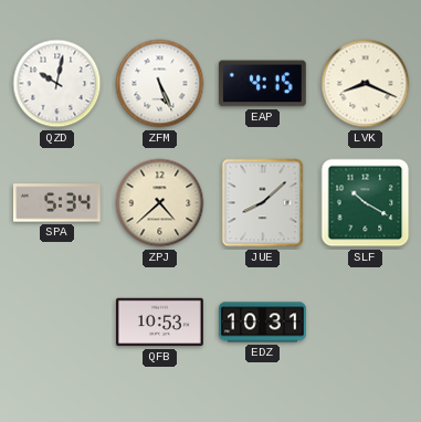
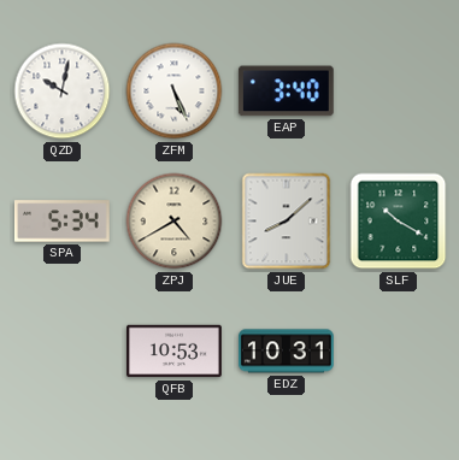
EAP: 4:15 -> 3:40
LVK: 8:19 -> none
ZPJ: 4:38 -> 4:40
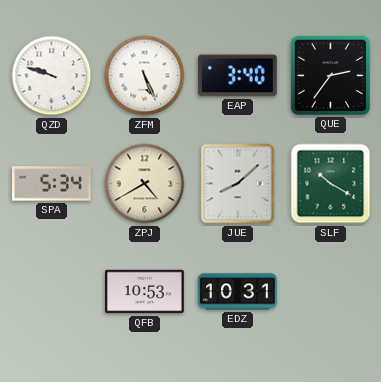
QZD: 10:02 -> 9:48
QUE: none -> 2:36
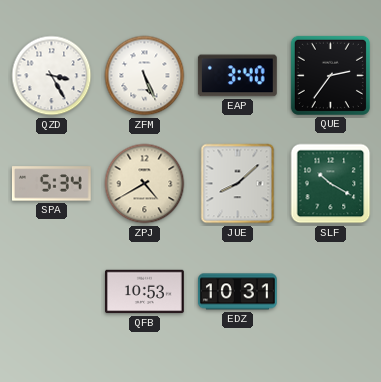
QZD: 9:48 -> 3:25
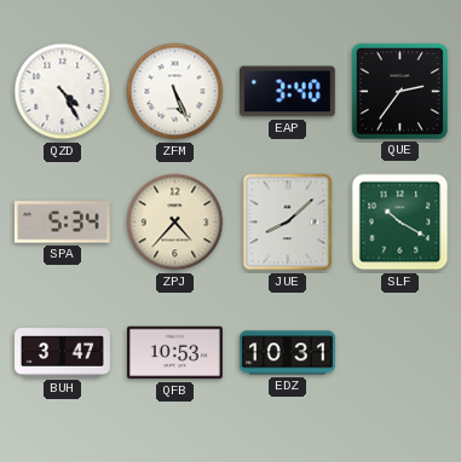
QZD: 3:25 -> 4:25
ZPJ: 4:40 -> 4:37
BUH: none -> 3:47
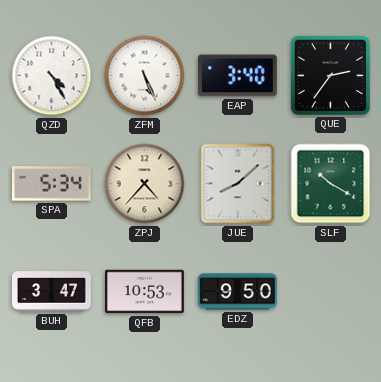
EDZ: 10:31 -> 9:50
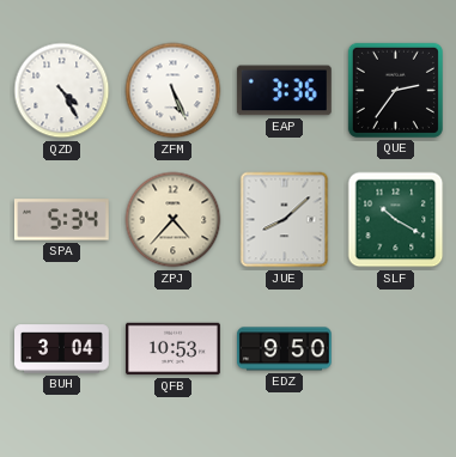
EAP: 3:40 -> 3:36
BUH: 3:47 -> 3:04
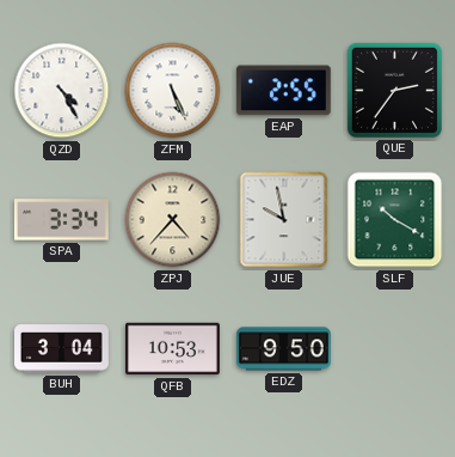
EAP: 3:36 -> 2:55
SPA: 5:34 -> 3:34
JUE: 8:08 -> 9:58
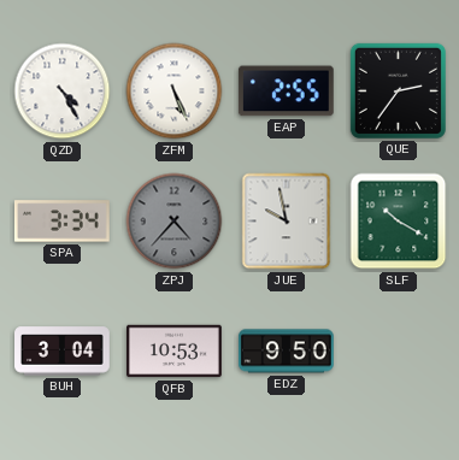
ZPJ dial: cream -> grey
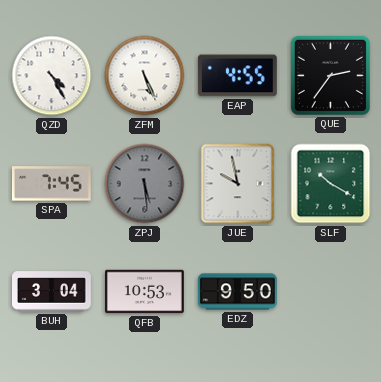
EAP: 2:55 -> 4:55
SPA: 3:34 -> 7:45
ZPJ: 4:37 -> 5:29
